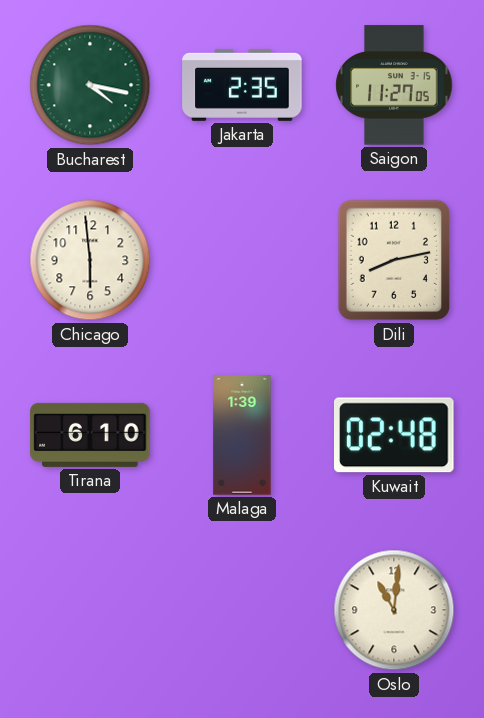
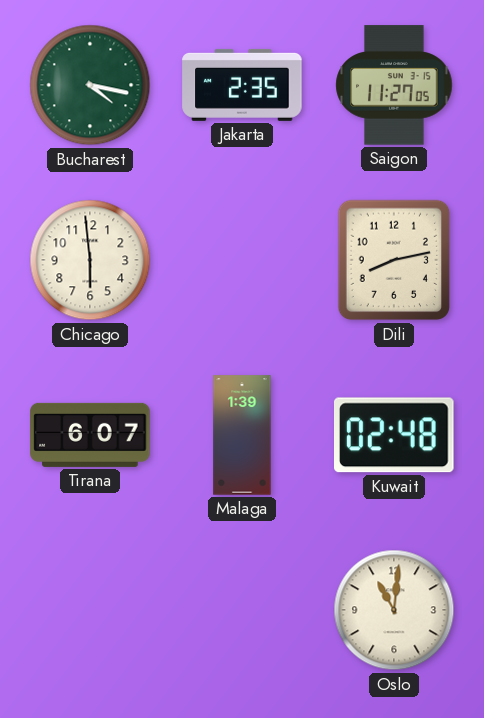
Tirana: 6:10 -> 6:07
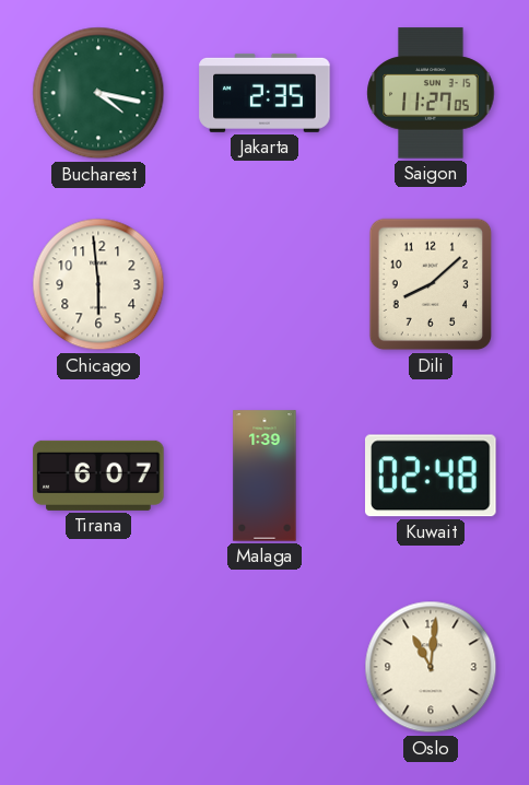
Dili: 8:13 -> 8:08
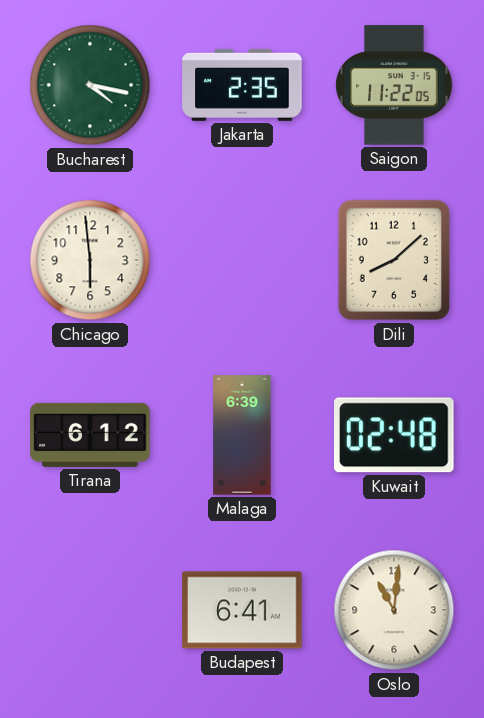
Saigon: 11:27 -> 11:22
Tirana: 6:07 -> 6:12
Malaga: 1:39 -> 6:39
Budapest: none -> 6:41
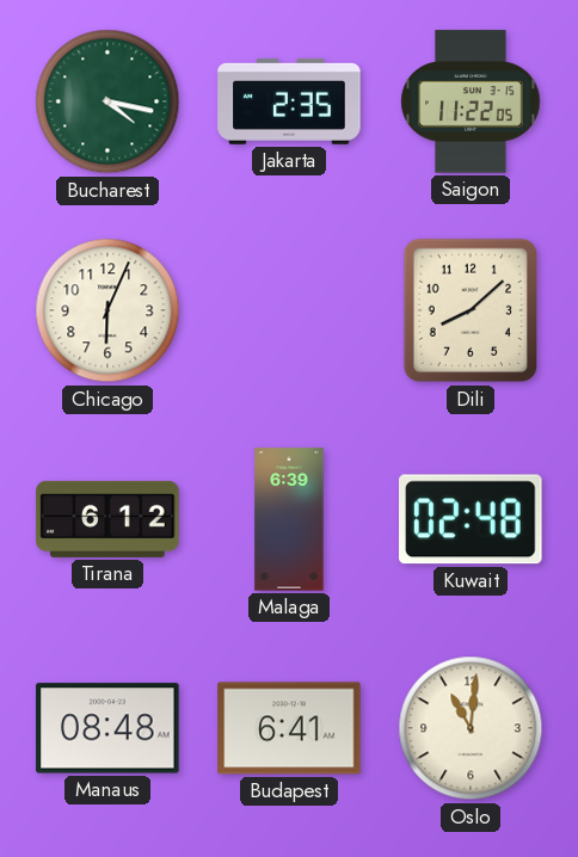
Chicago: 5:59 -> 6:04
Manaus: none -> 08:48
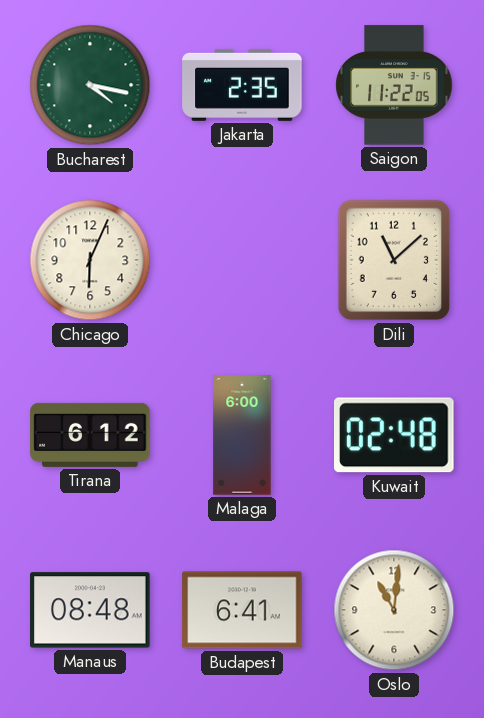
Dili: 8:08 -> 11:08
Malaga: 6:39 -> 6:00
